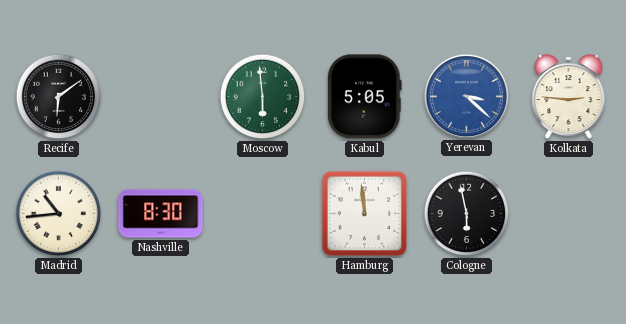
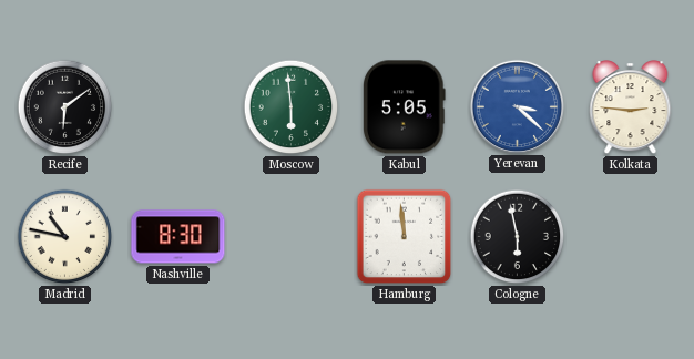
Madrid: 10:44 -> 10:47
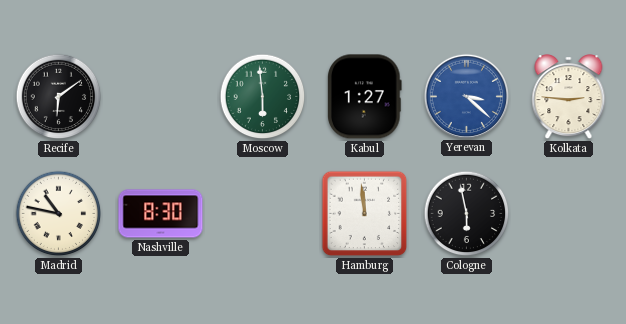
Kabul: 5:05 -> 1:27
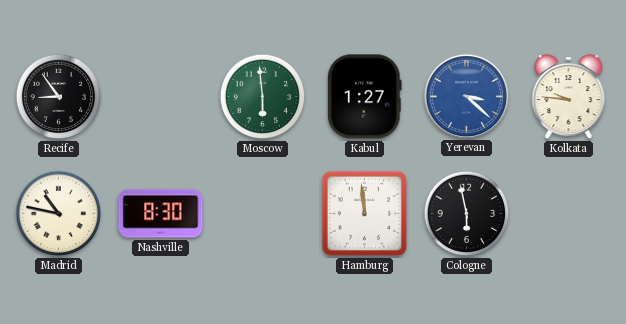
Recife: 6:09 -> 8:54
Kolkata: 2:46 -> 9:46
